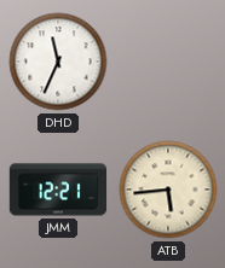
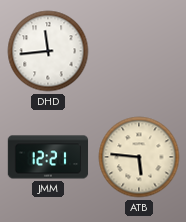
DHD: 11:34 -> 11:44
ATB: 5:44 -> 5:46
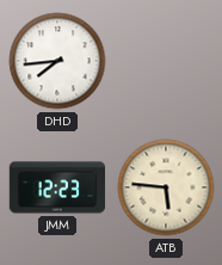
DHD: 11:44 -> 7:44
JMM: 12:21 -> 12:23
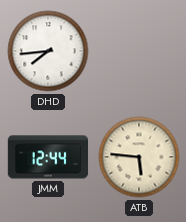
JMM: 12:23 -> 12:44
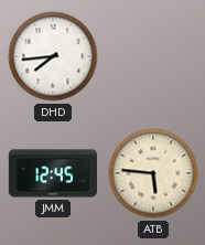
JMM: 12:44 -> 12:45
